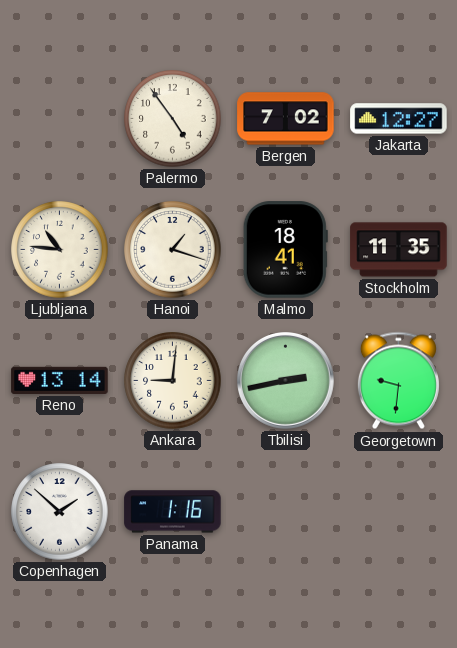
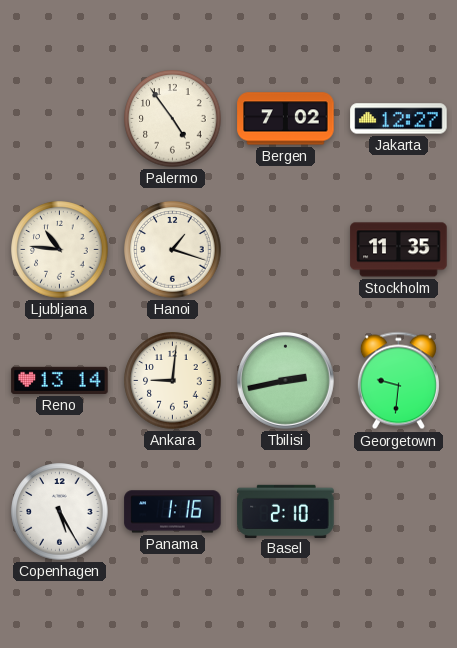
Malmo: 18:41 -> none
Copenhagen: 1:52 -> 5:25
Basel: none -> 2:10
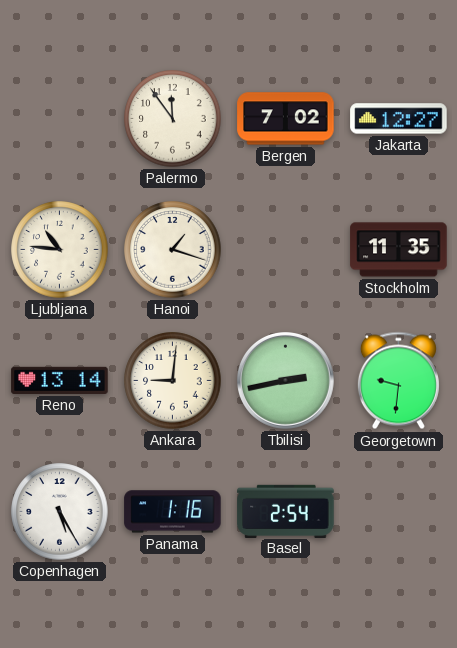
Palermo: 4:54 -> 11:54
Basel: 2:10 -> 2:54
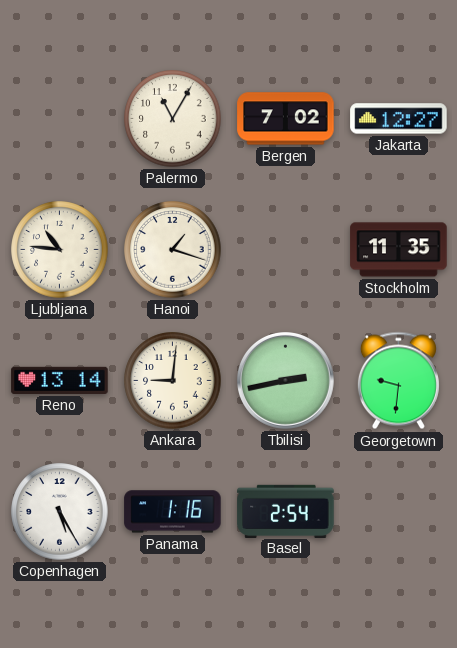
Palermo: 11:54 -> 11:05
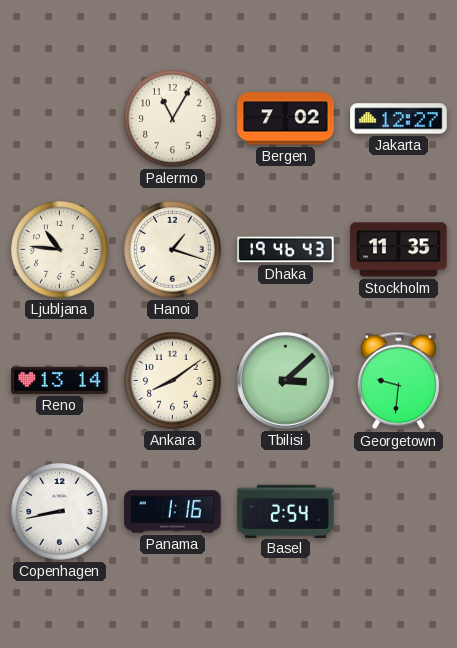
Dhaka: none -> 19:46
Ankara: 9:01 -> 8:09
Tbilisi: 2:43 -> 3:08
Copenhagen: 5:25 -> 8:43
